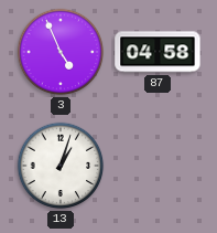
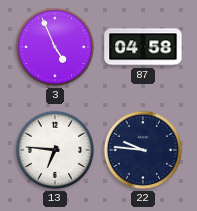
13: 1:03 -> 6:46
22: none -> 9:46
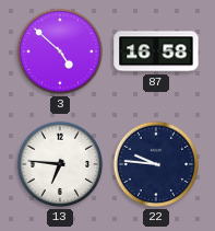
3: 4:56 -> 4:52
87: 04:58 -> 16:58
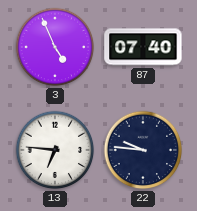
3: 4:52 -> 4:56
87: 16:58 -> 07:40
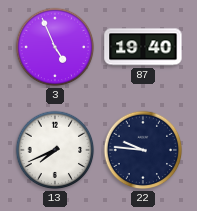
87: 07:40 -> 19:40
13: 6:46 -> 7:41
